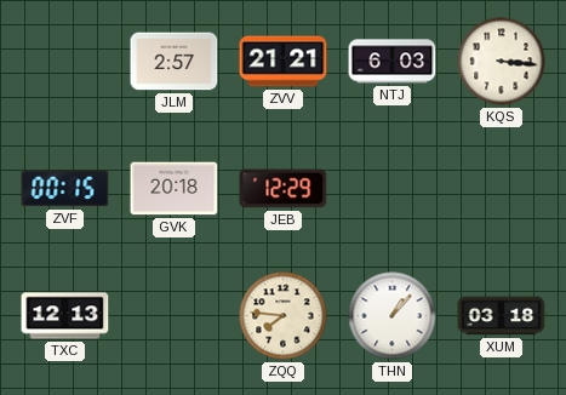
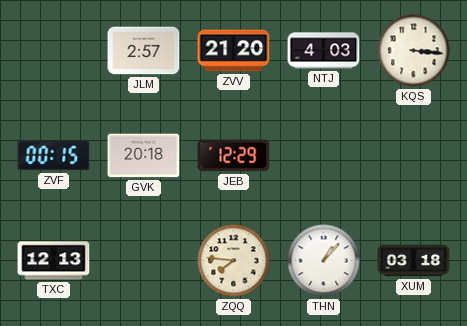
ZVV: 21:21 -> 21:20
NTJ: 6:03 -> 4:03
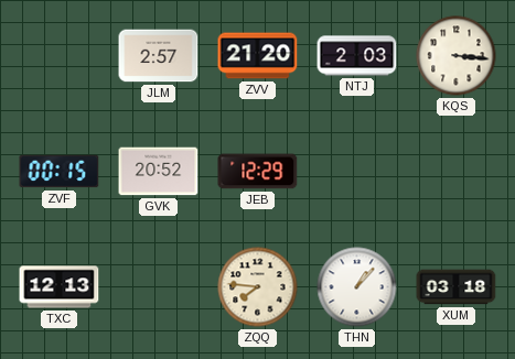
NTJ: 4:03 -> 2:03
GVK: 20:18 -> 20:52
